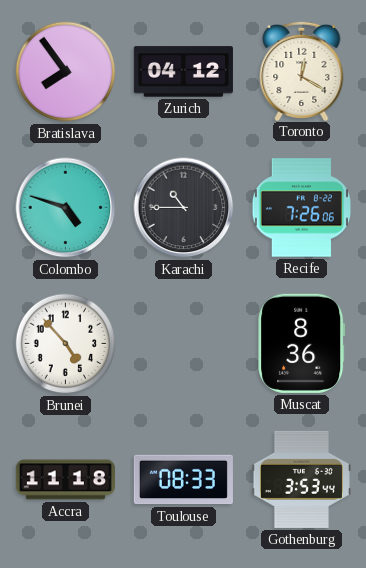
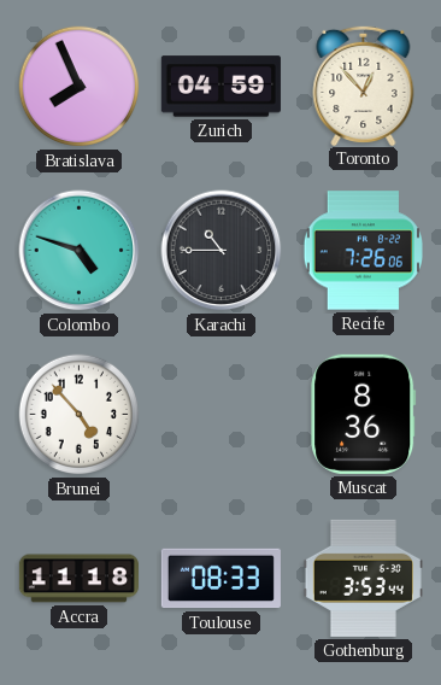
Bratislava: 7:54 -> 7:56
Zurich: 04:12 -> 04:59
Toronto: 12:20 -> 12:53
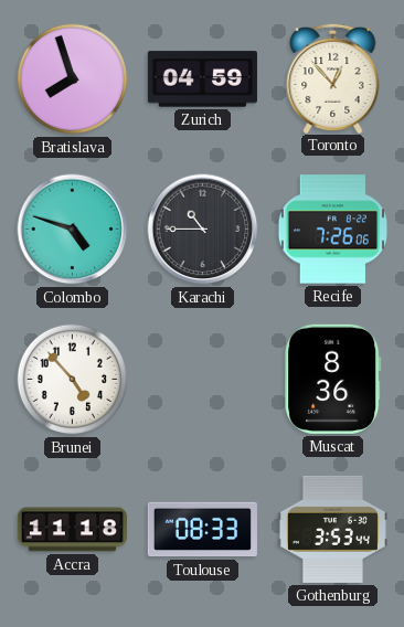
Bratislava: 7:56 -> 7:57
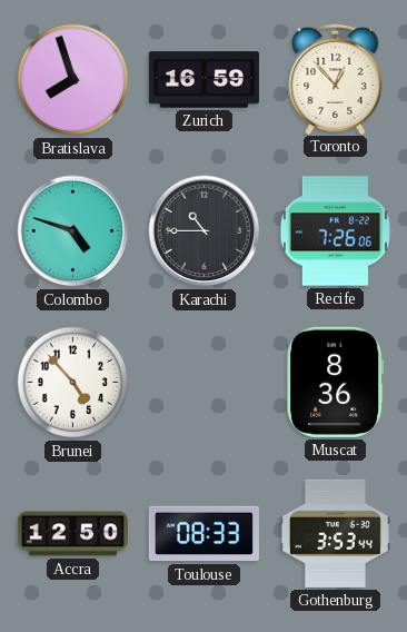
Zurich: 04:59 -> 16:59
Accra: 11:18 -> 12:50
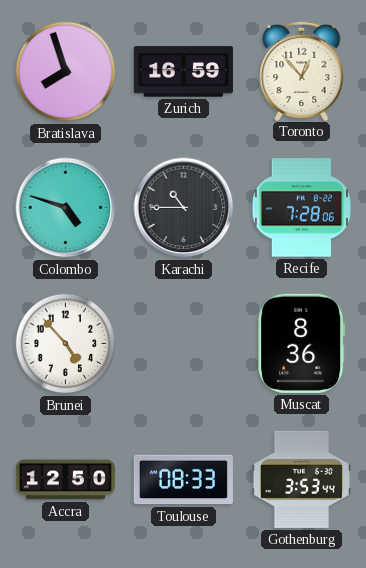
Recife: 7:26 -> 7:28
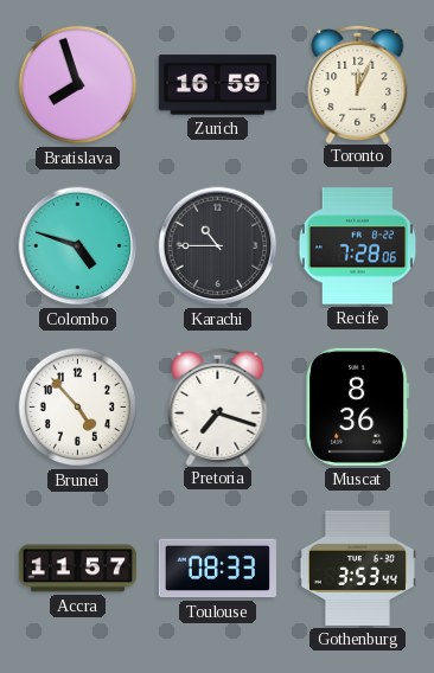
Toronto: 12:53 -> 12:04
Pretoria: none -> 7:18
Accra: 12:50 -> 11:57
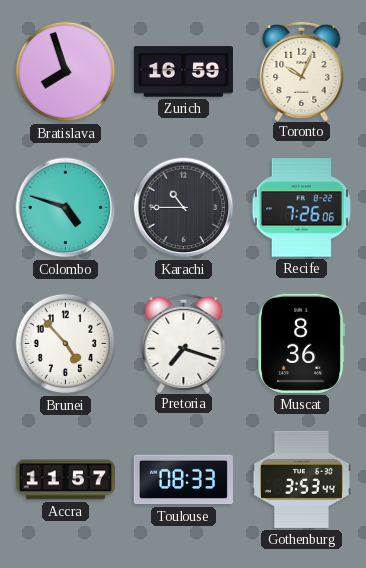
Toronto: 12:04 -> 10:04
Recife: 7:28 -> 7:26
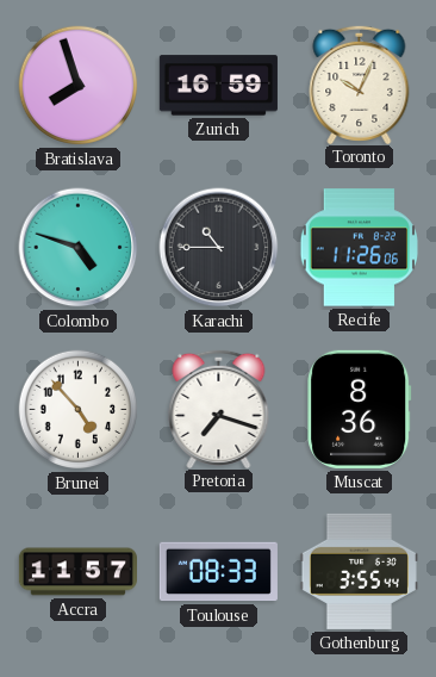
Recife: 7:26 -> 11:26
Gothenburg: 3:53 -> 3:55
